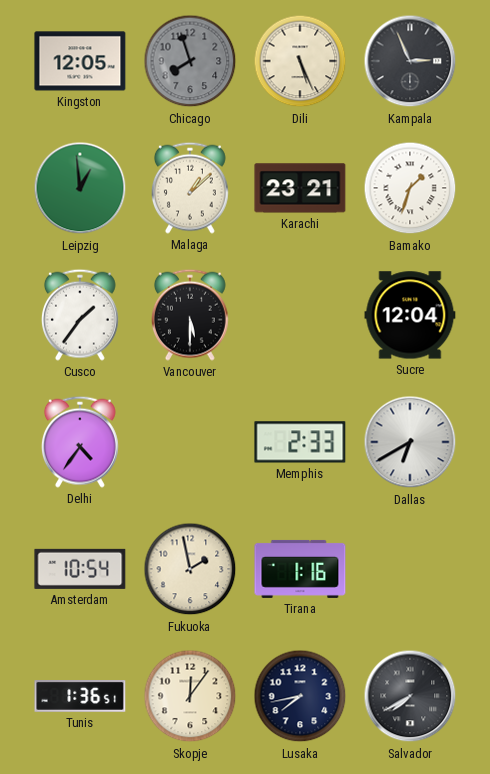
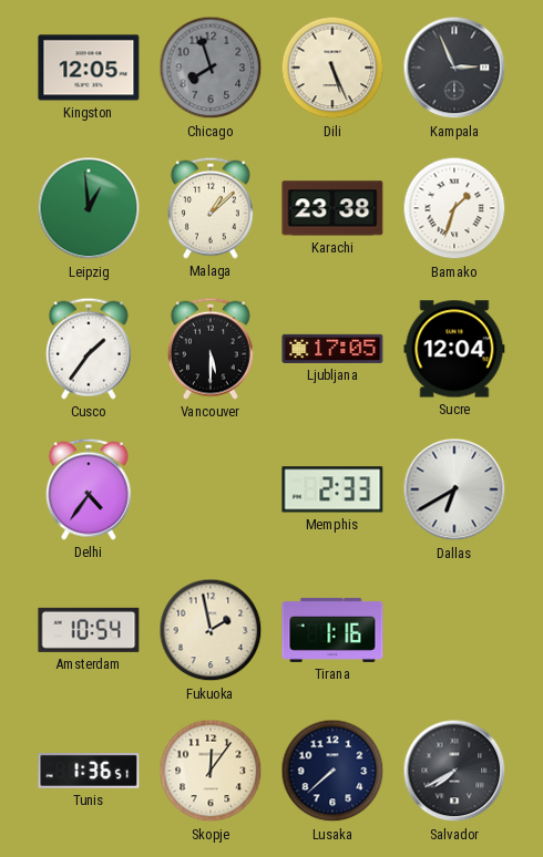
Karachi: 23:21 -> 23:38
Ljubljana: none -> 17:05
Lusaka: 7:43 -> 7:38
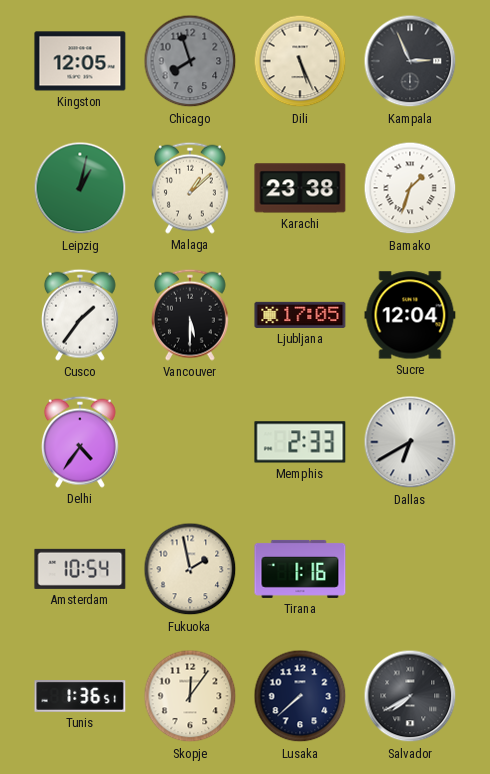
Leipzig: 12:59 -> 1:02
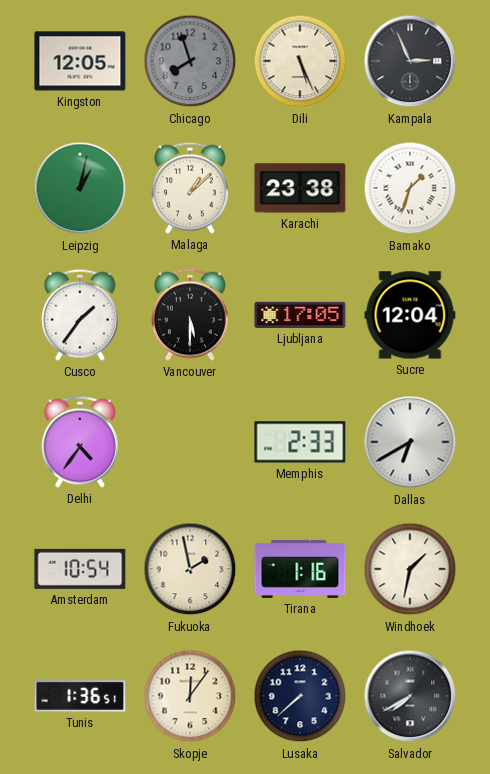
Windhoek: none -> 1:32
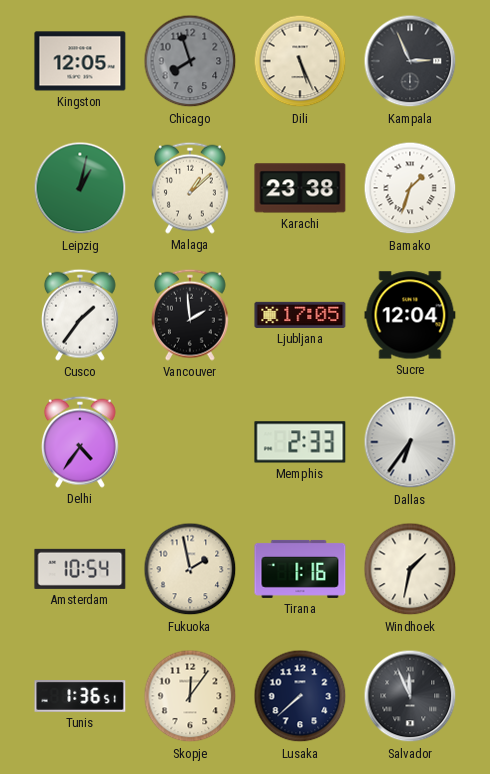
Vancouver: 5:30 -> 1:59
Dallas: 6:40 -> 6:36
Salvador: 7:40 -> 11:56
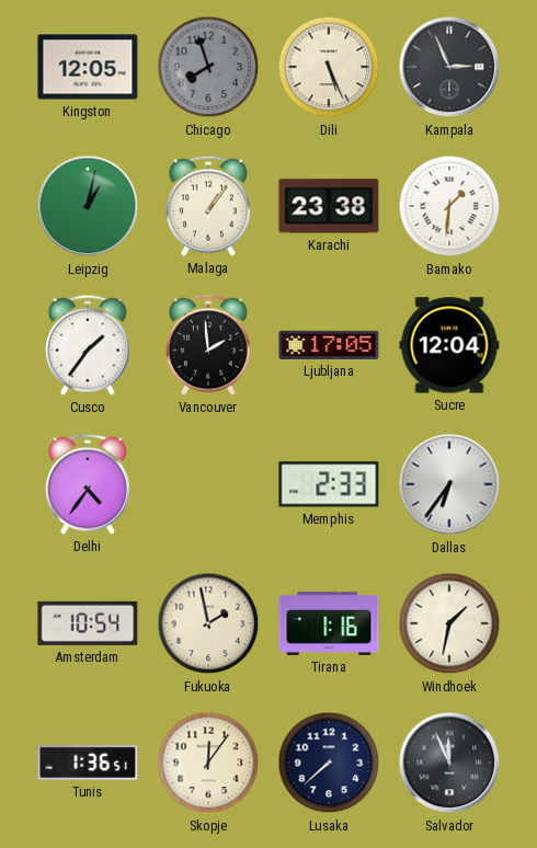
Malaga: 1:08 -> 1:06
Bamako: 1:33 -> 1:31
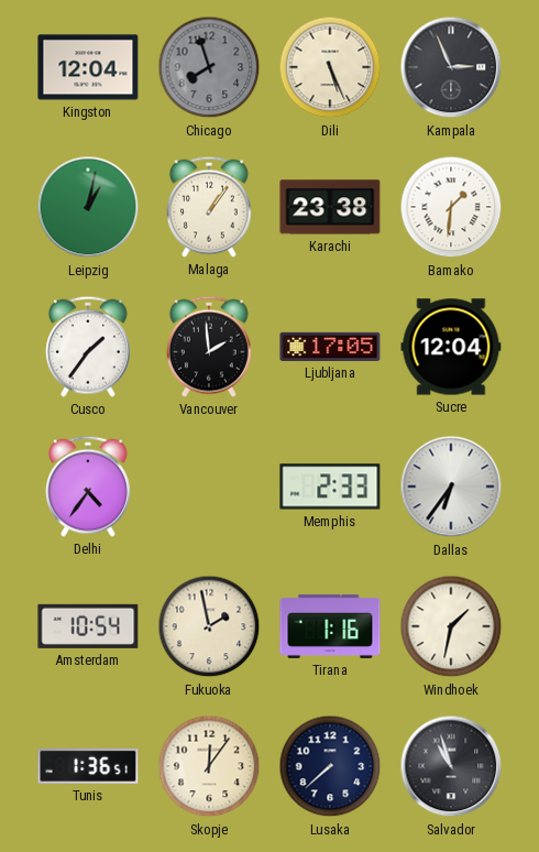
Kingston: 12:05 -> 12:04
Salvador: 11:56 -> 10:57
